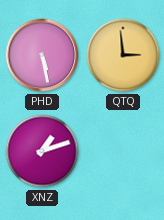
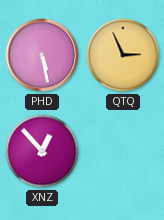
QTQ: 2:59 -> 2:56
XNZ: 1:12 -> 12:53
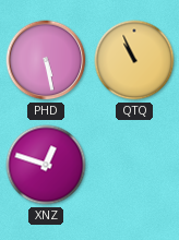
QTQ: 2:56 -> 10:56
XNZ: 12:53 -> 12:48
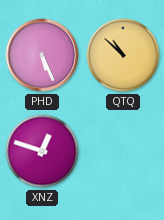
PHD: 5:28 -> 5:26
QTQ: 10:56 -> 10:52
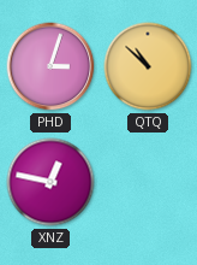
PHD: 5:26 -> 3:03
XNZ: 12:48 -> 12:47
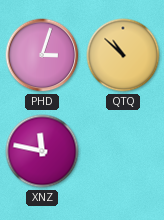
XNZ: 12:47 -> 11:47
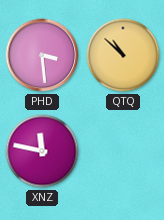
PHD: 3:03 -> 3:29
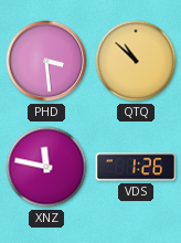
VDS: none -> 1:26
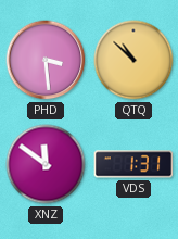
XNZ: 11:47 -> 11:51
VDS: 1:26 -> 1:31
